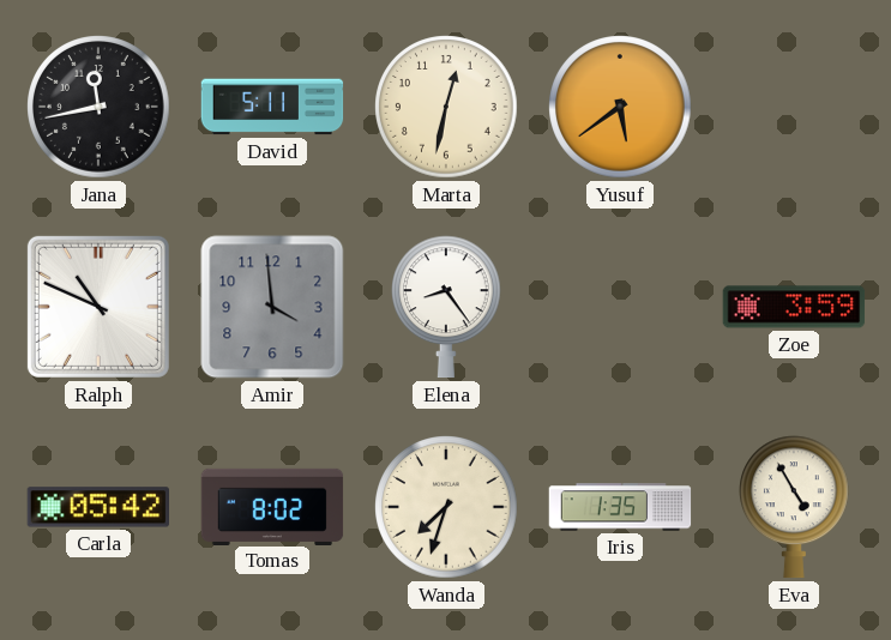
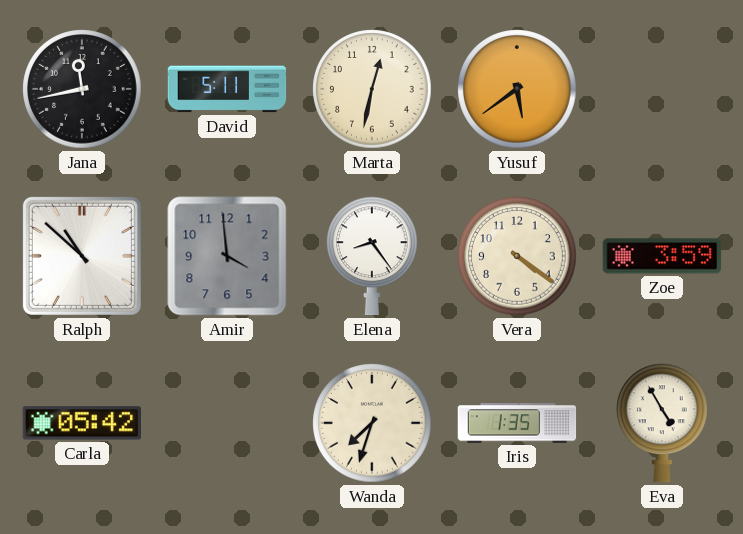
Ralph: 10:49 -> 10:52
Vera: none -> 4:21
Tomas: 8:02 -> none
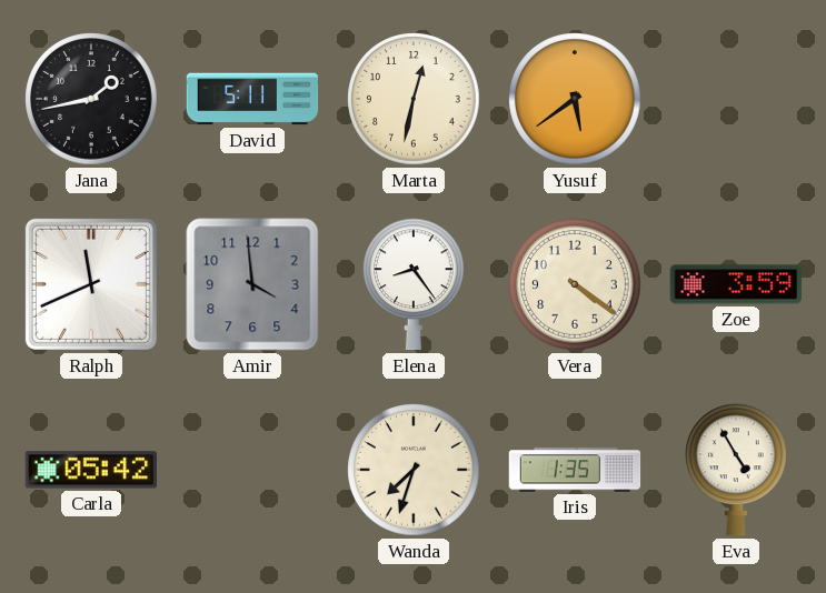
Jana: 11:43 -> 1:43
Ralph: 10:52 -> 11:41
